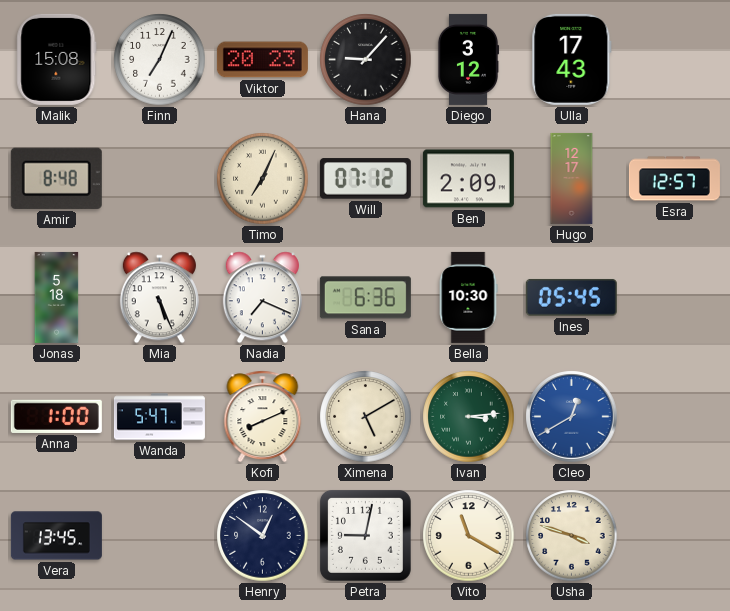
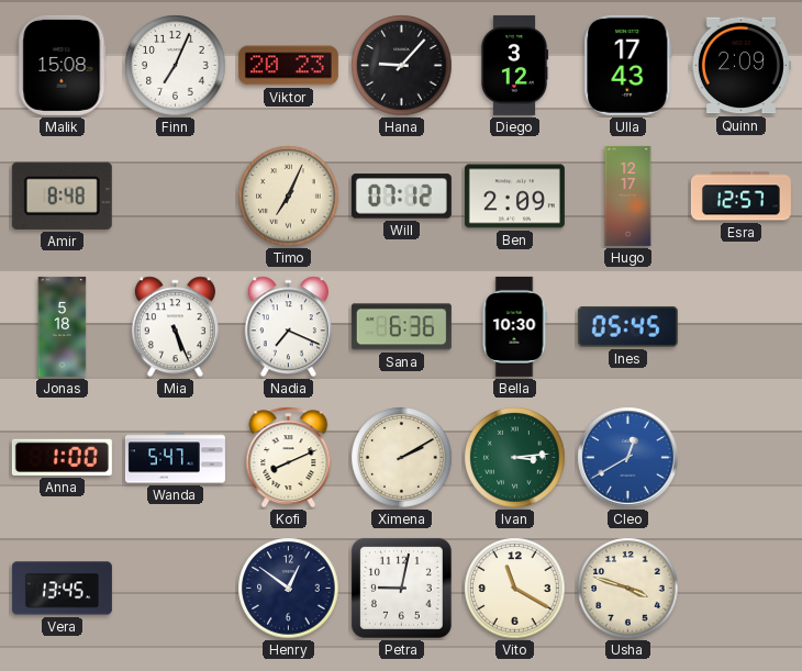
Quinn: none -> 2:09
Ximena: 5:10 -> 2:10
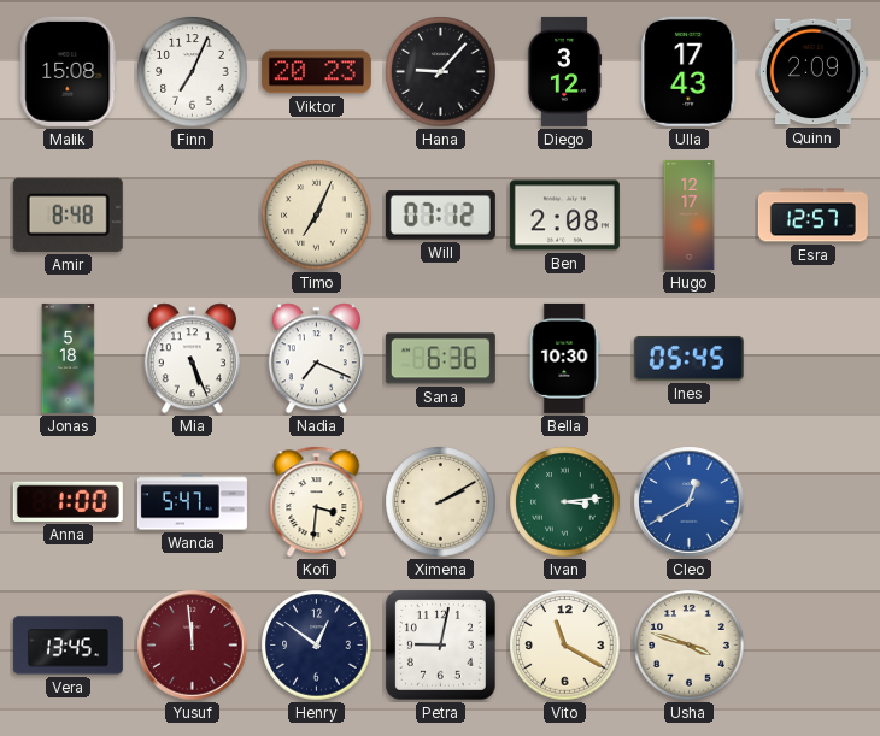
Ben: 2:09 -> 2:08
Kofi: 8:11 -> 3:31
Yusuf: none -> 11:59
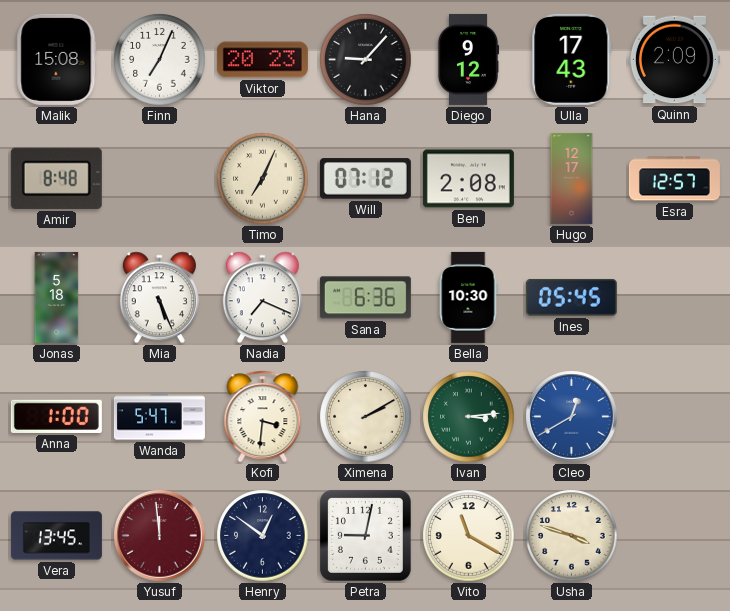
Diego: 3:12 -> 9:12
